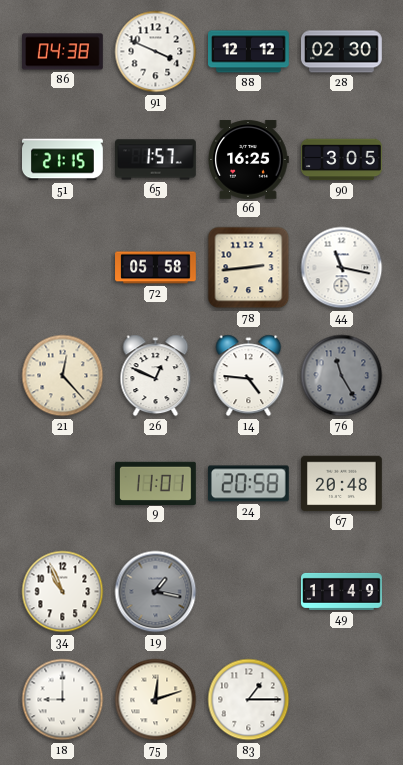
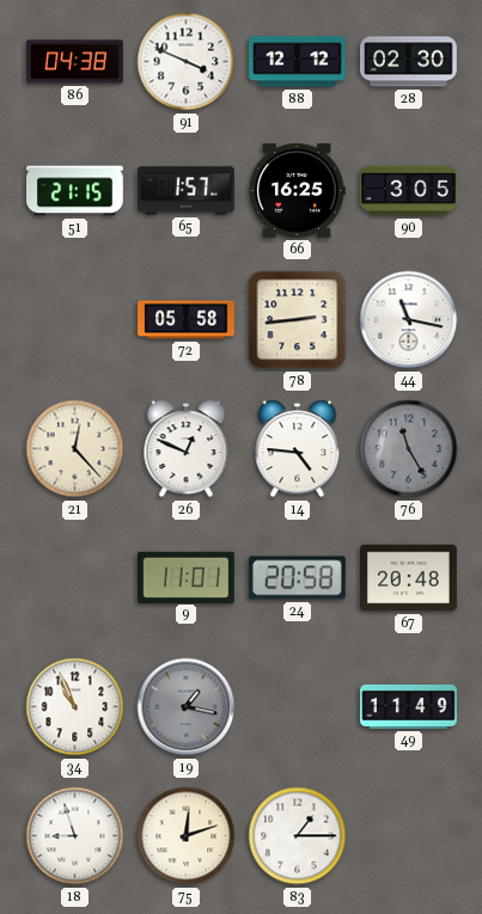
18: 9:00 -> 8:57
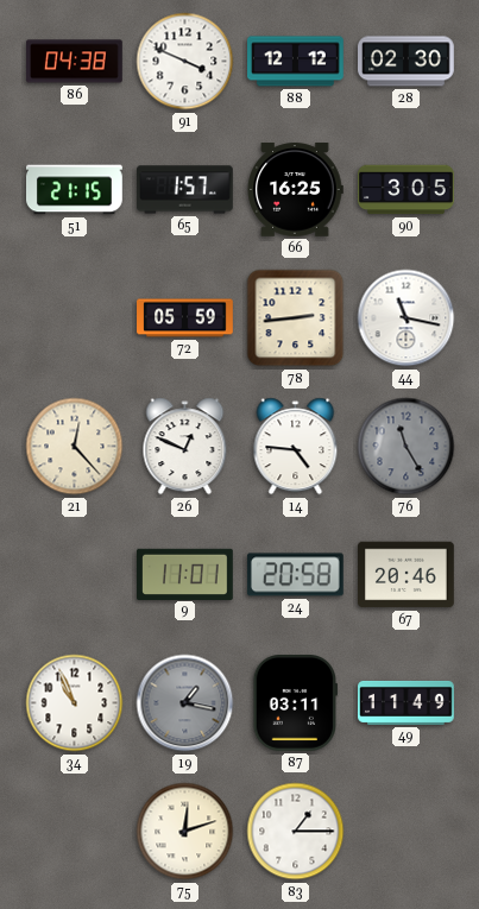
72: 05:58 -> 05:59
67: 20:48 -> 20:46
87: none -> 03:11
18: 8:57 -> none
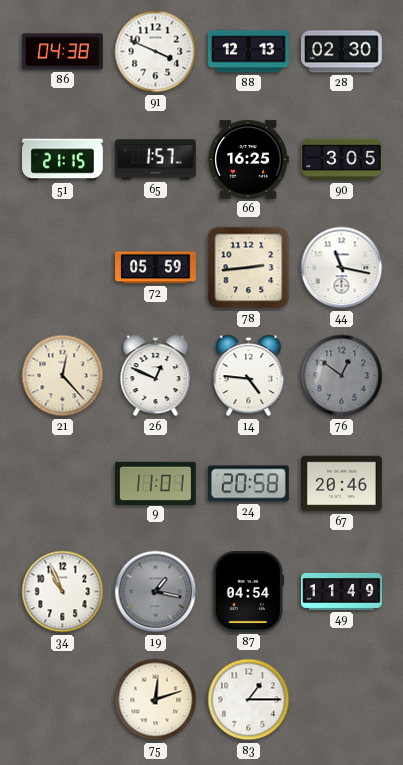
88: 12:12 -> 12:13
76: 11:25 -> 12:51
87: 03:11 -> 04:54
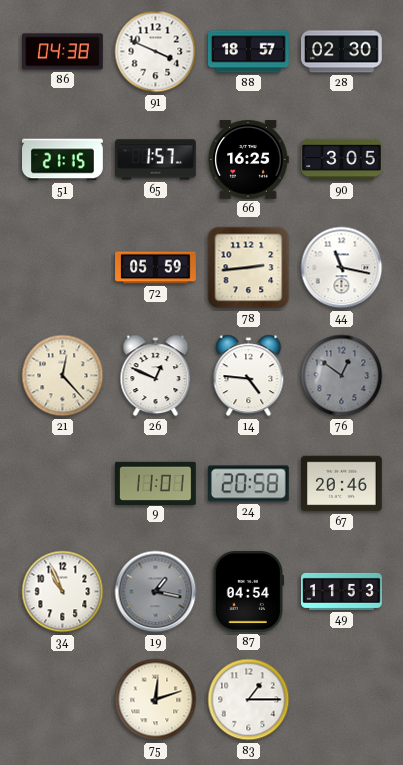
88: 12:13 -> 18:57
49: 11:49 -> 11:53
